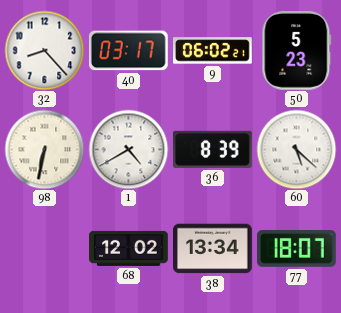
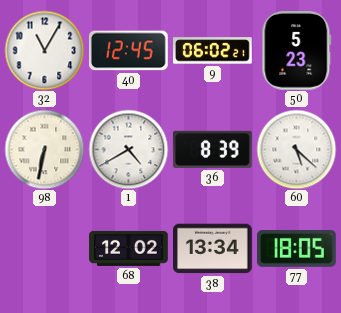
32: 8:23 -> 11:05
40: 03:17 -> 12:45
77: 18:07 -> 18:05
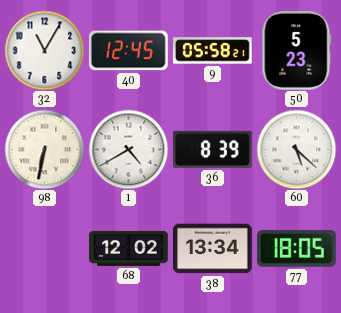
9: 06:02 -> 05:58
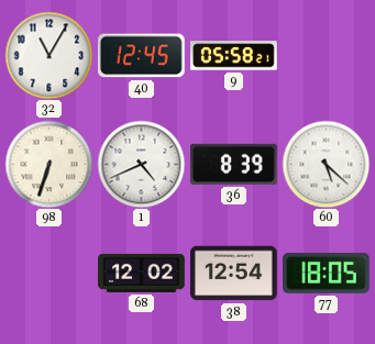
50: 5:23 -> none
98: 6:32 -> 6:33
1: 4:40 -> 4:41
38: 13:34 -> 12:54
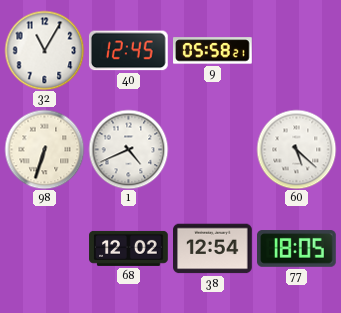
36: 8:39 -> none
